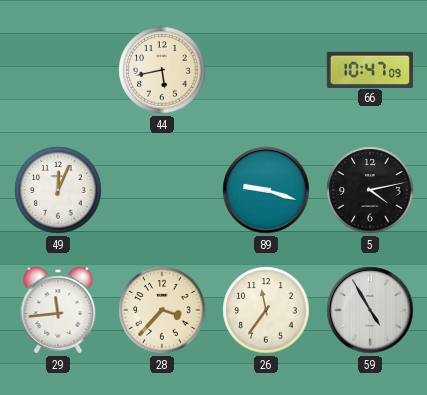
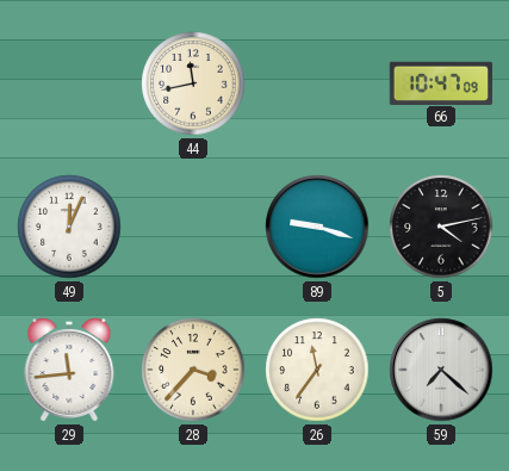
44: 5:43 -> 11:43
59: 4:55 -> 7:22
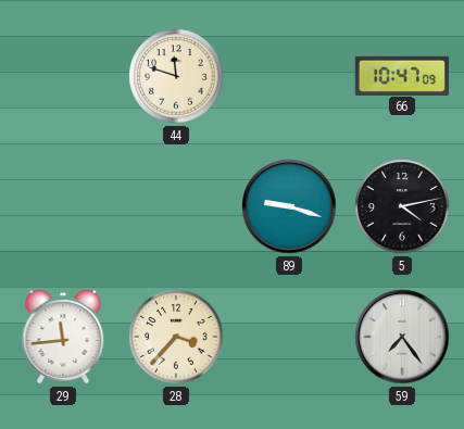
44: 11:43 -> 11:48
49: 12:04 -> none
26: 11:36 -> none
59: 7:22 -> 7:24
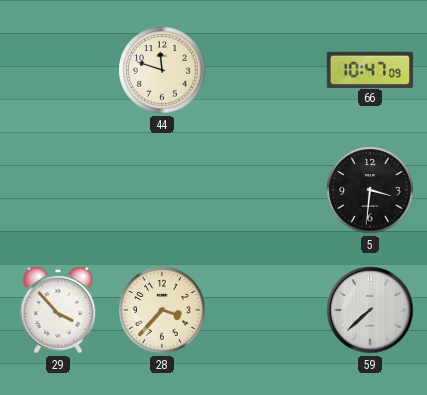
89: 9:18 -> none
5: 4:13 -> 3:31
29: 11:44 -> 3:53
59: 7:24 -> 7:38
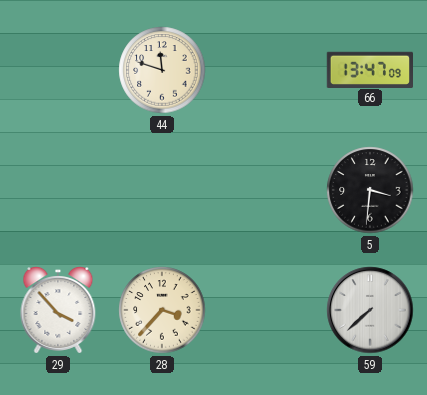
66: 10:47 -> 13:47
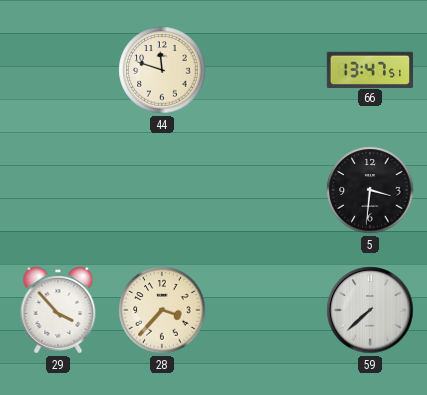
66: 13:47:09 -> 13:47:51
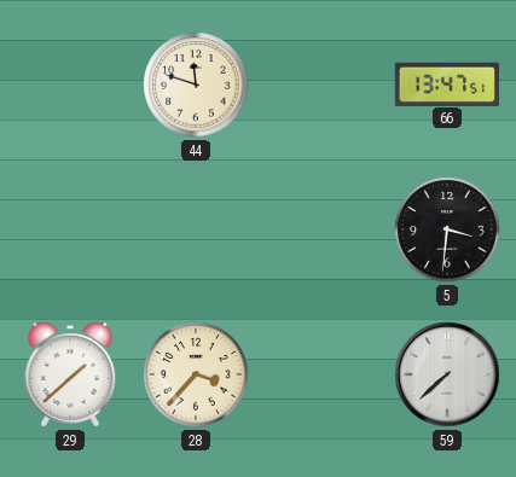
29: 3:53 -> 1:38
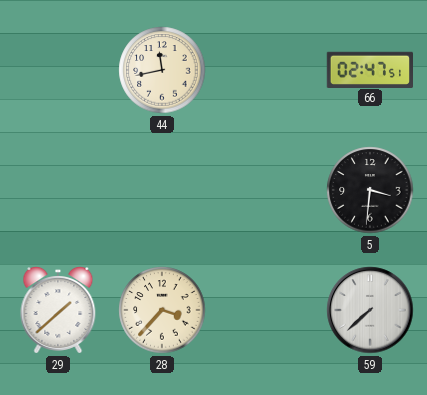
44: 11:48 -> 11:43
66: 13:47 -> 02:47
